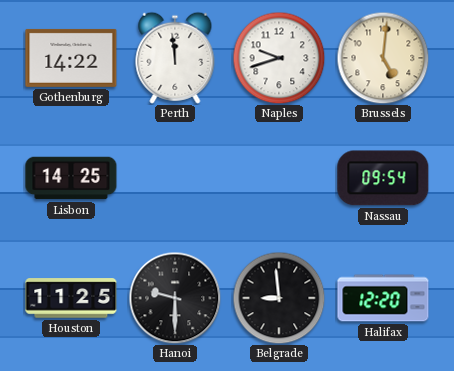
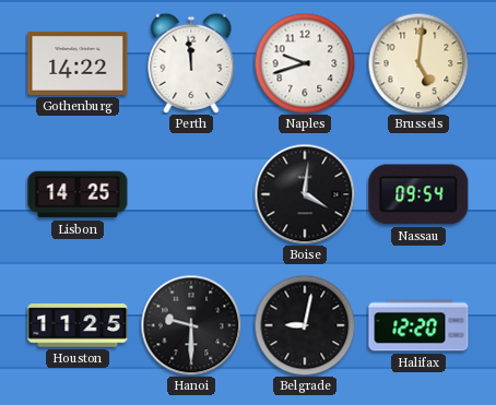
Boise: none -> 4:01
Belgrade: 8:59 -> 9:02
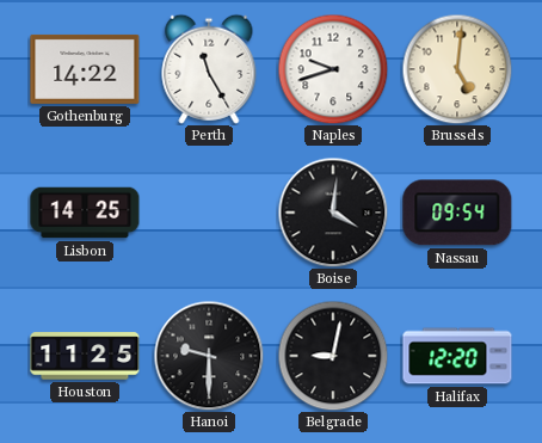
Perth: 11:59 -> 11:25
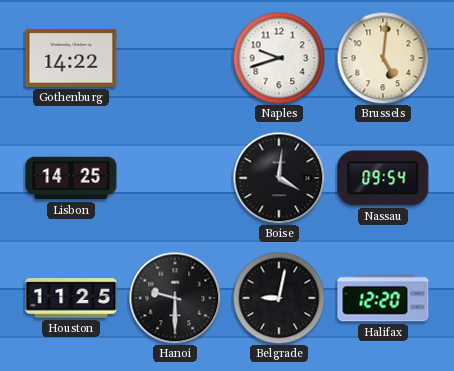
Perth: 11:25 -> none
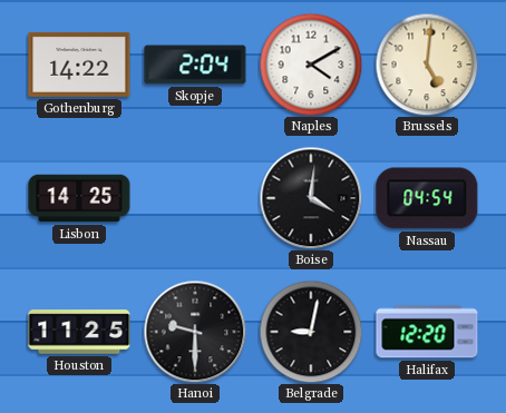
Skopje: none -> 2:04
Naples: 9:42 -> 4:10
Nassau: 09:54 -> 04:54
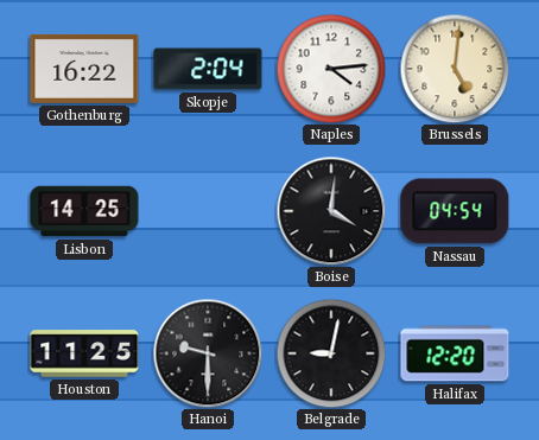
Gothenburg: 14:22 -> 16:22
Naples: 4:10 -> 4:14
